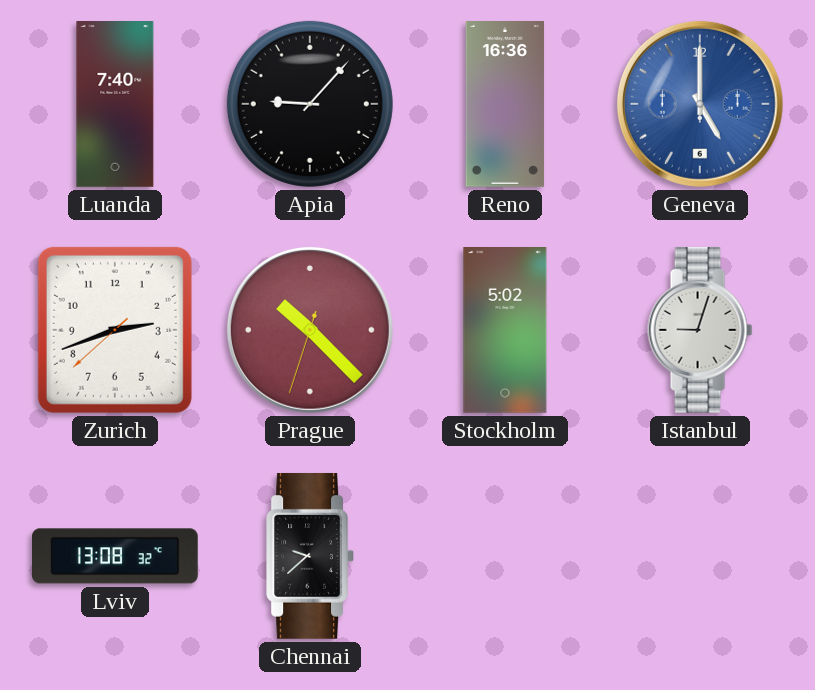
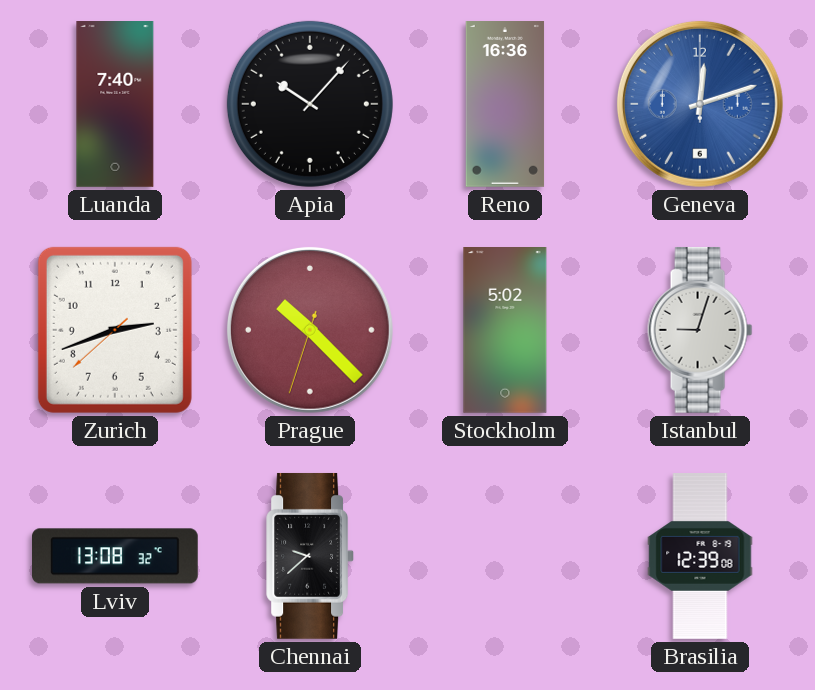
Apia: 9:07 -> 10:07
Geneva: 5:00 -> 12:12
Brasilia: none -> 12:39
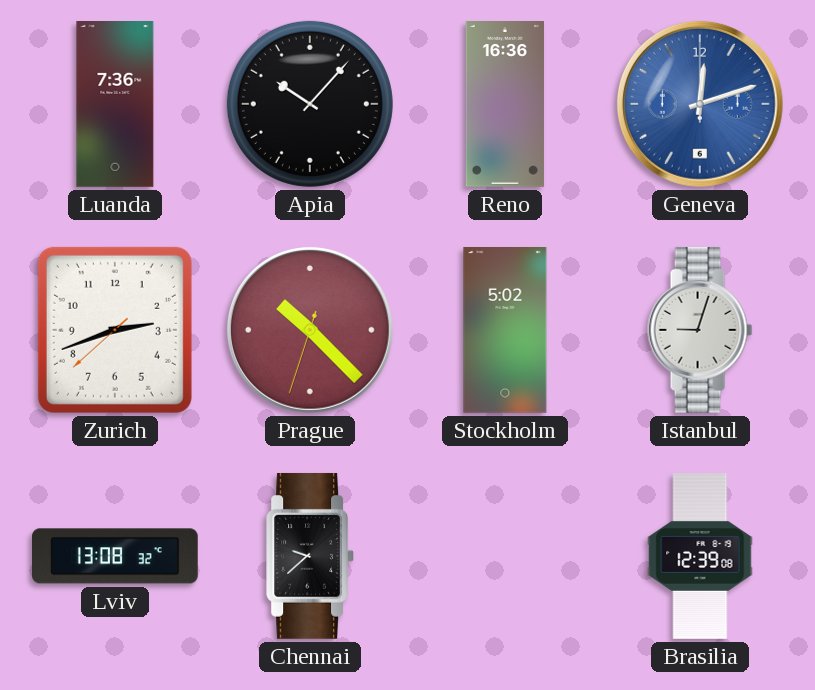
Luanda: 7:40 -> 7:36
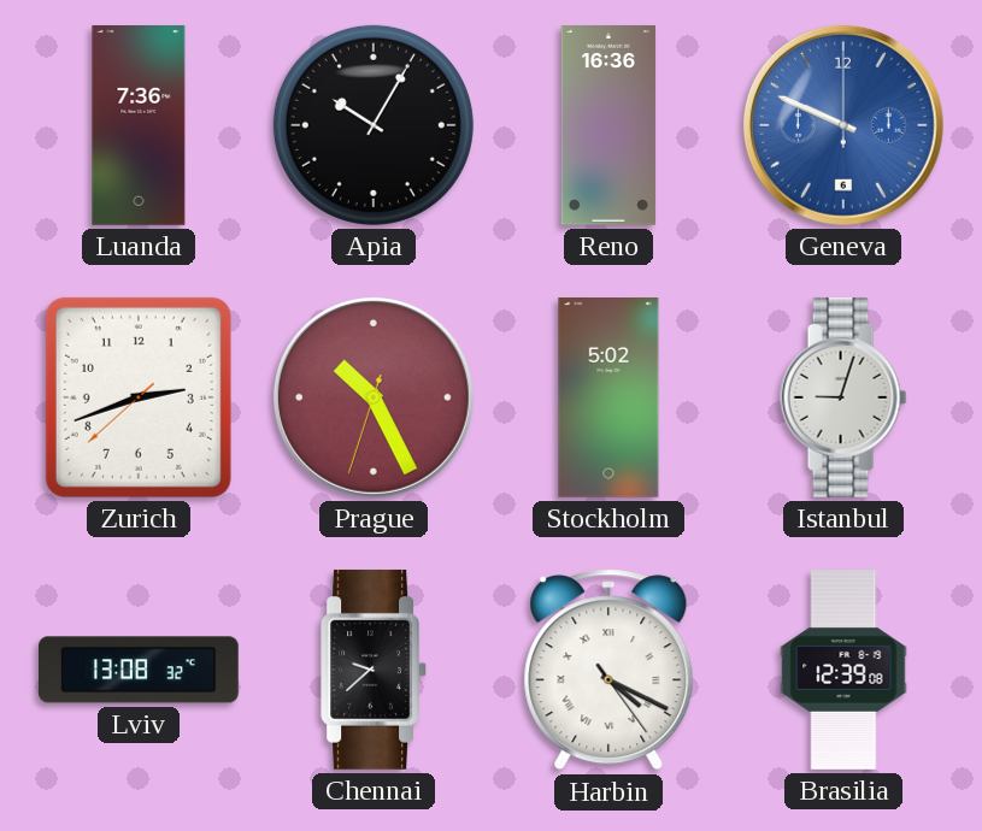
Apia: 10:07 -> 10:05
Geneva: 12:12 -> 9:49
Prague: 10:22 -> 10:25
Harbin: none -> 4:19
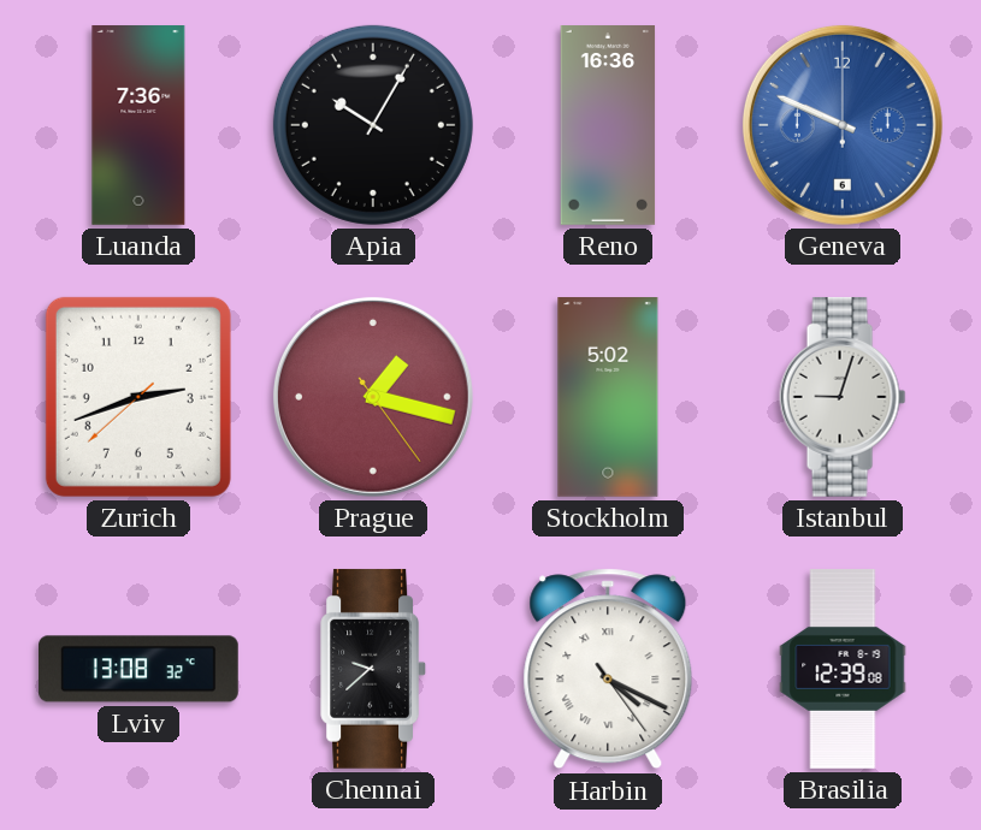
Prague: 10:25 -> 1:17
